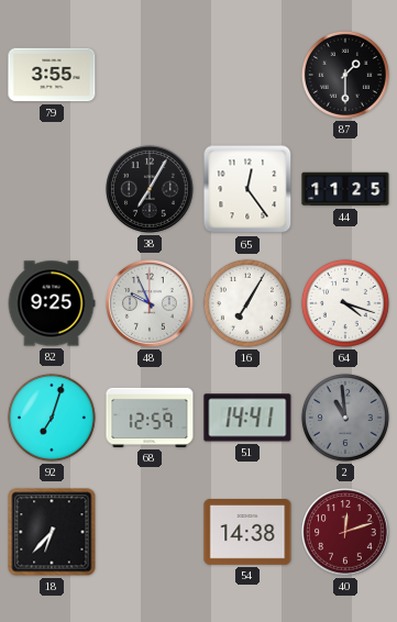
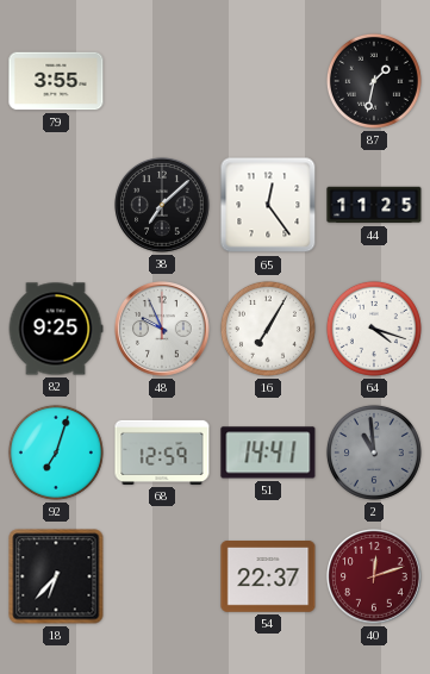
87: 1:30 -> 1:32
38: 7:05 -> 7:08
54: 14:38 -> 22:37
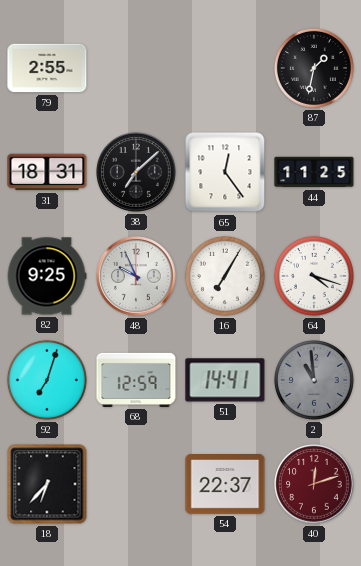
79: 3:55 -> 2:55
31: none -> 18:31
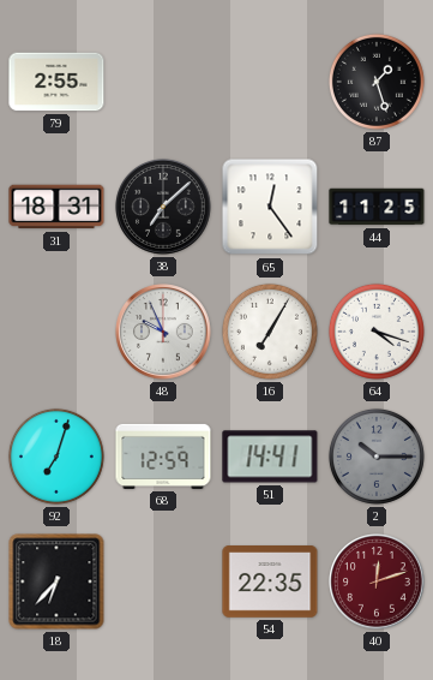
87: 1:32 -> 1:27
82: 9:25 -> none
2: 10:59 -> 10:15
54: 22:37 -> 22:35
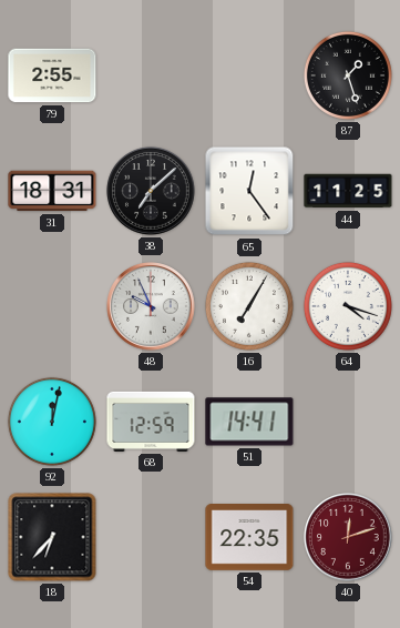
92: 7:03 -> 12:02
2: 10:15 -> none
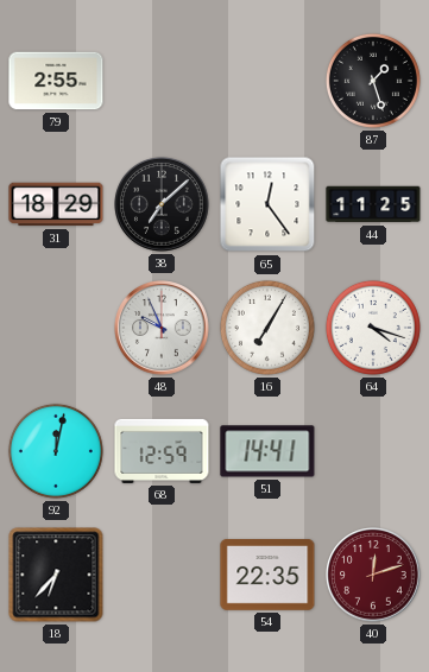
31: 18:31 -> 18:29
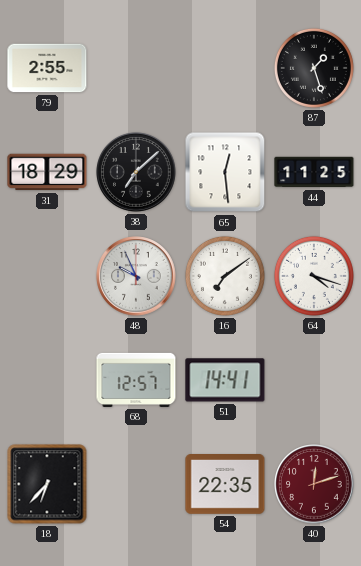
65: 12:24 -> 12:29
16: 7:05 -> 7:09
92: 12:02 -> none
68: 12:59 -> 12:57
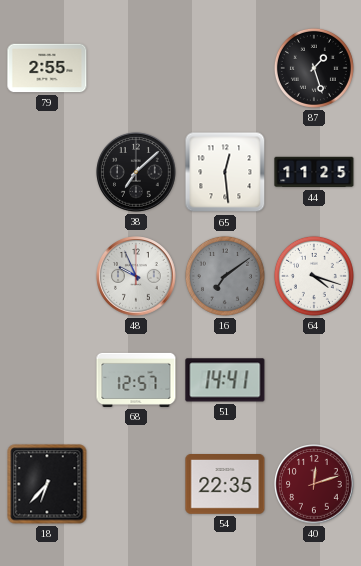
31: 18:29 -> none
16 dial: white -> grey
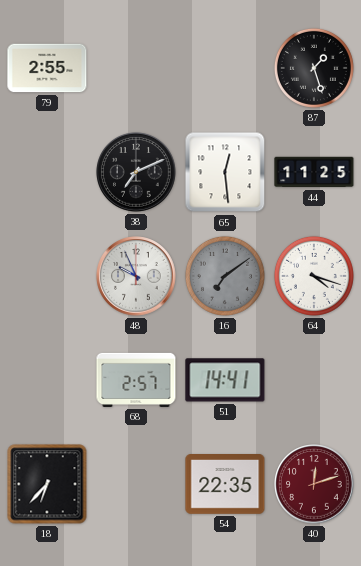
38: 7:08 -> 7:11
68: 12:57 -> 2:57
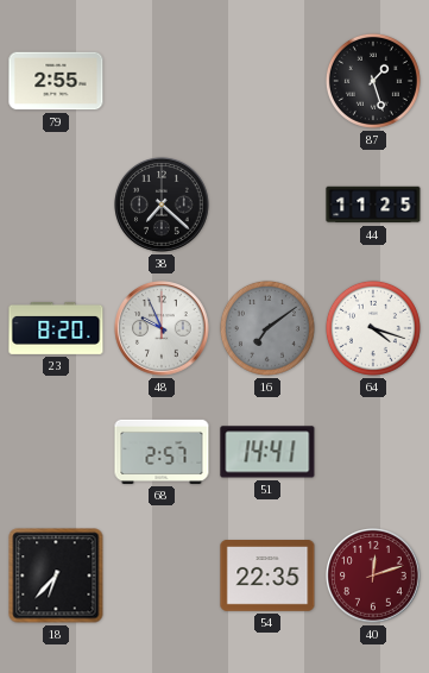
38: 7:11 -> 7:22
65: 12:29 -> none
23: none -> 8:20
